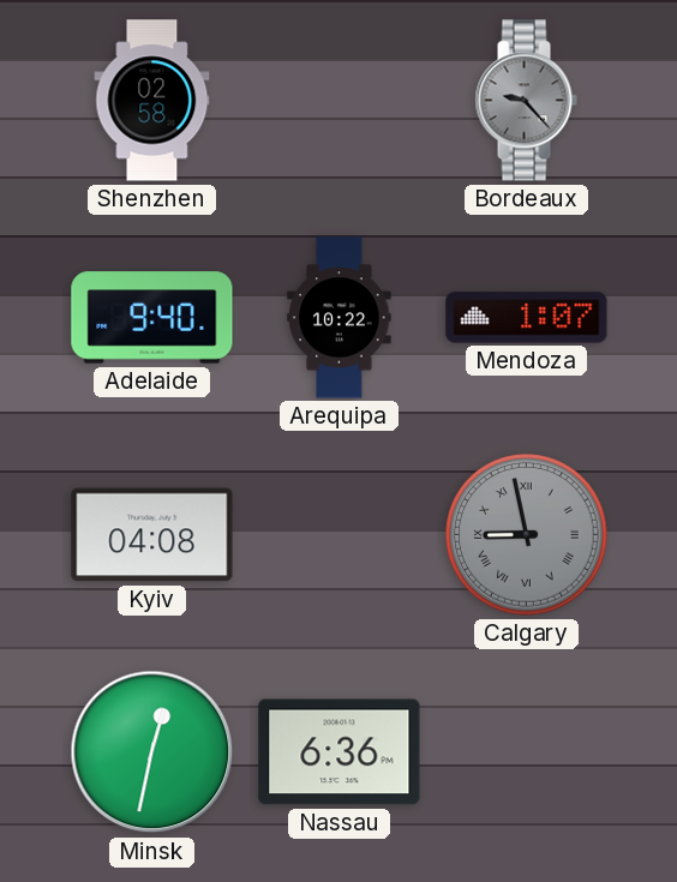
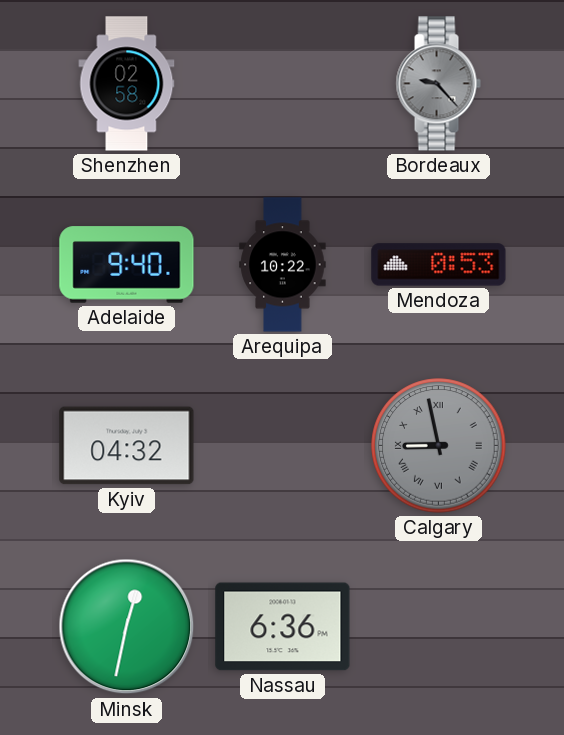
Mendoza: 1:07 -> 0:53
Kyiv: 04:08 -> 04:32
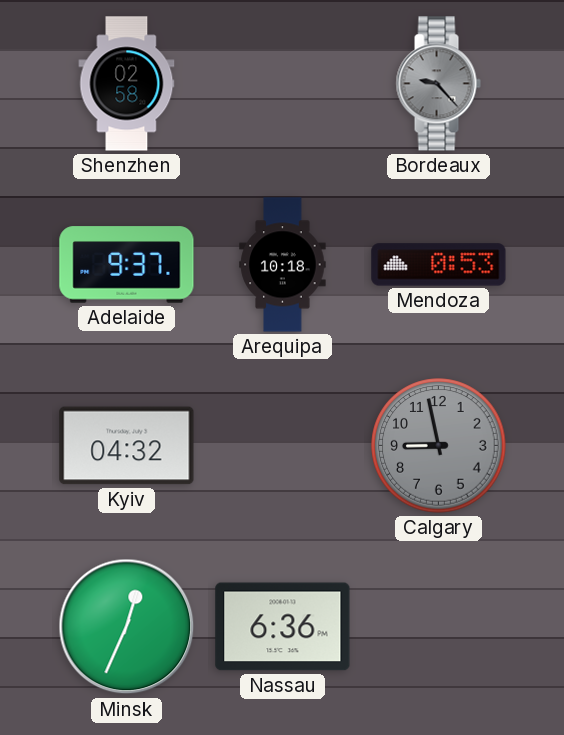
Adelaide: 9:40 -> 9:37
Arequipa: 10:22 -> 10:18
Calgary numerals: Roman -> Arabic
Minsk: 12:32 -> 12:34
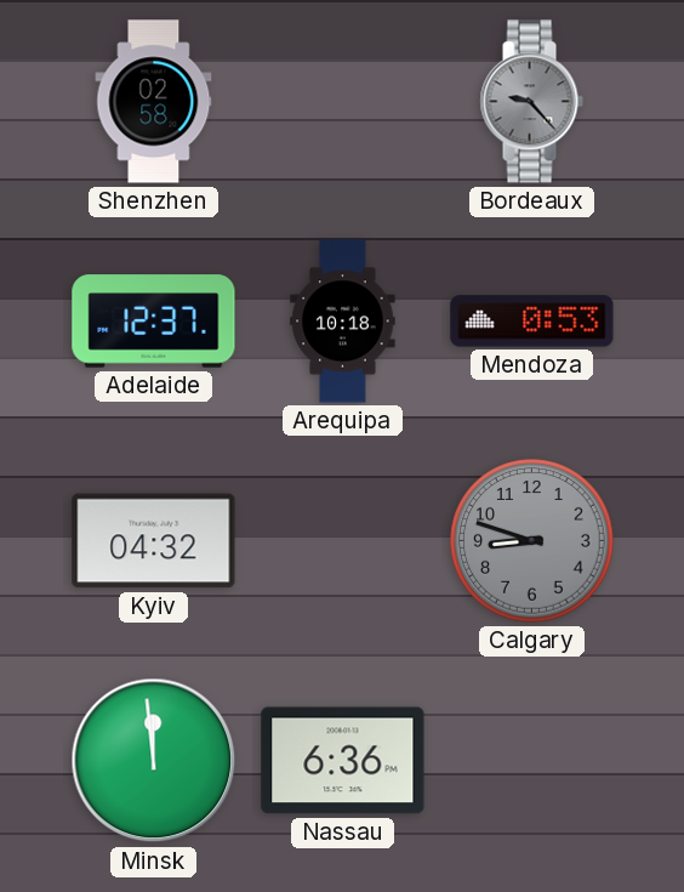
Adelaide: 9:37 -> 12:37
Calgary: 8:58 -> 8:48
Minsk: 12:34 -> 11:59
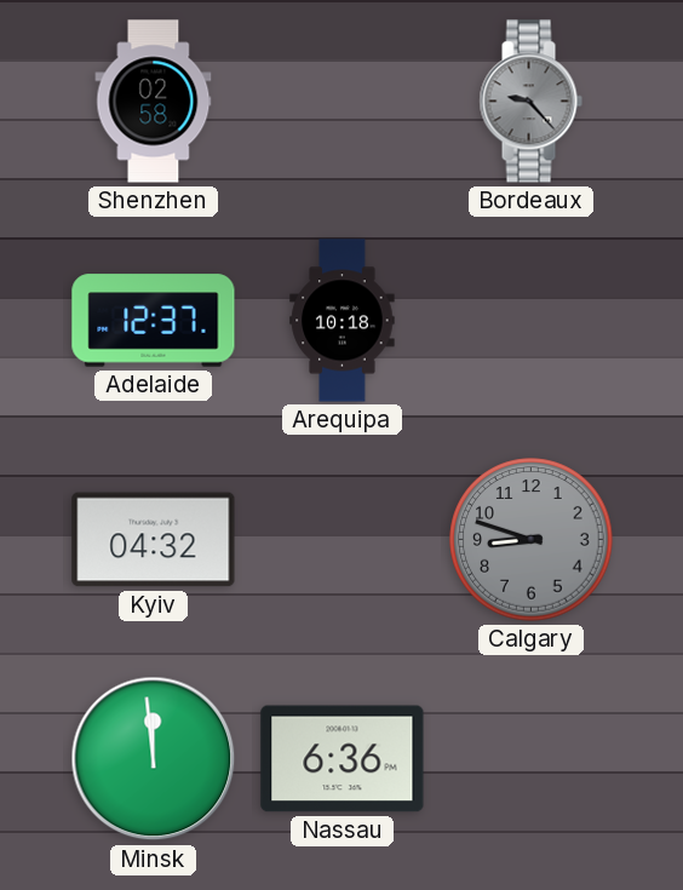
Mendoza: 0:53 -> none
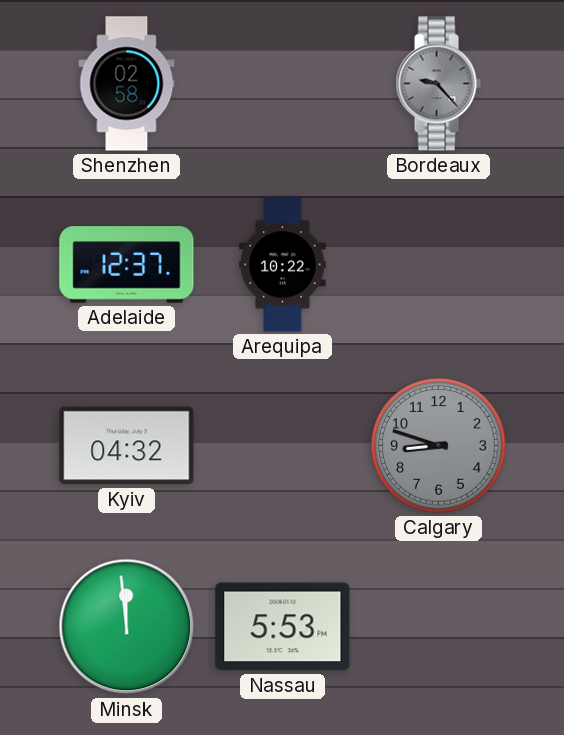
Arequipa: 10:18 -> 10:22
Nassau: 6:36 -> 5:53
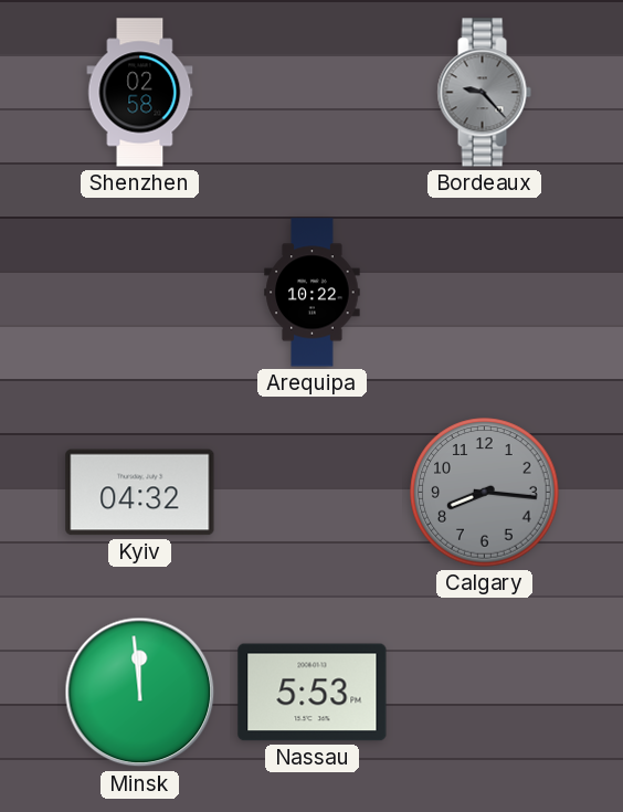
Adelaide: 12:37 -> none
Calgary: 8:48 -> 8:16
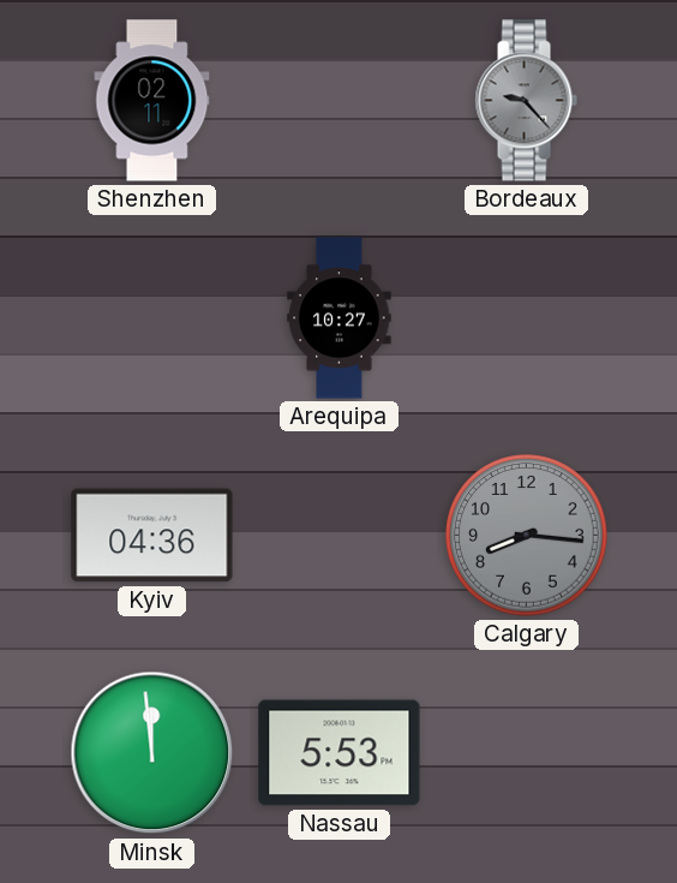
Shenzhen: 02:58 -> 02:11
Arequipa: 10:22 -> 10:27
Kyiv: 04:32 -> 04:36
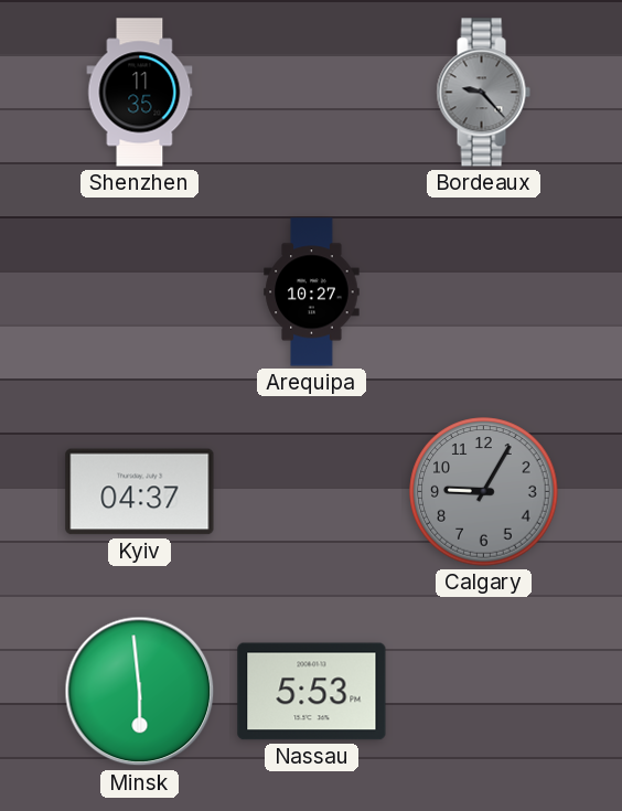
Shenzhen: 02:11 -> 11:35
Kyiv: 04:36 -> 04:37
Calgary: 8:16 -> 9:05
Minsk: 11:59 -> 5:59
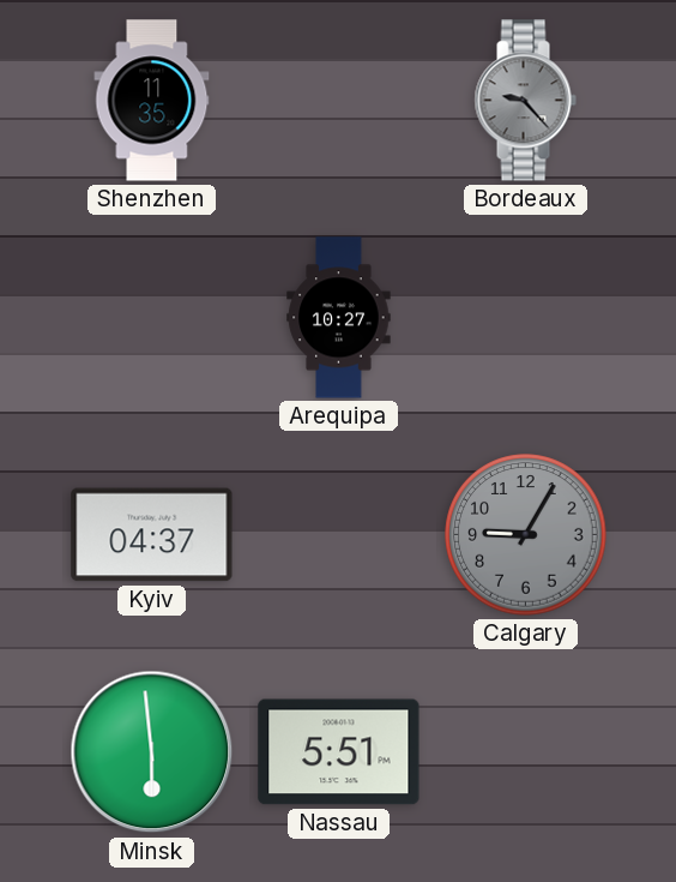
Nassau: 5:53 -> 5:51
